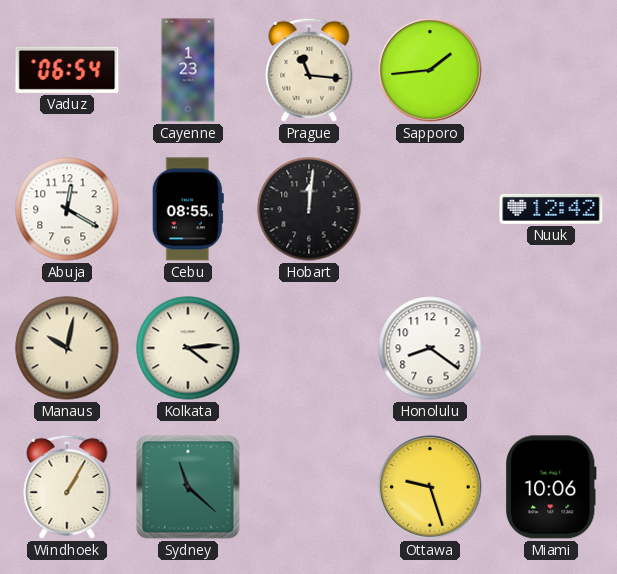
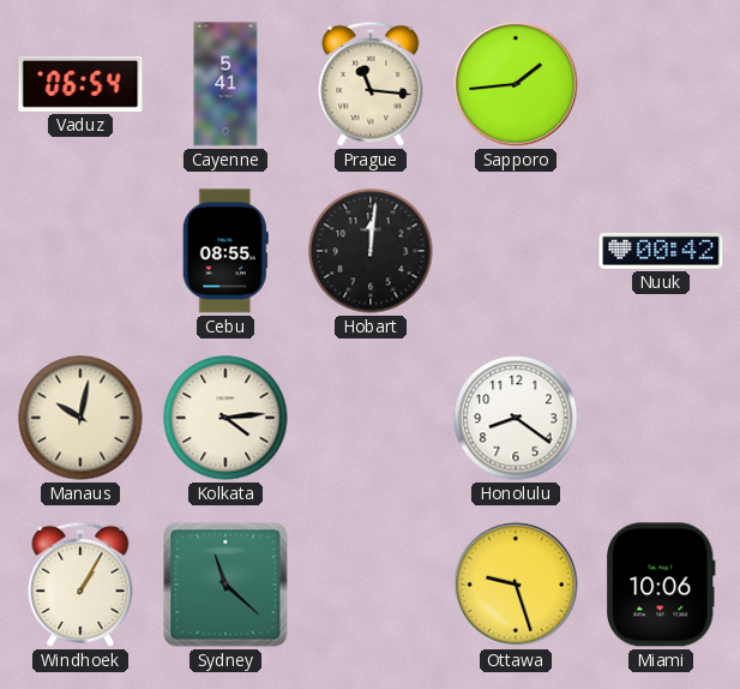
Cayenne: 1:23 -> 5:41
Abuja: 12:20 -> none
Nuuk: 12:42 -> 00:42
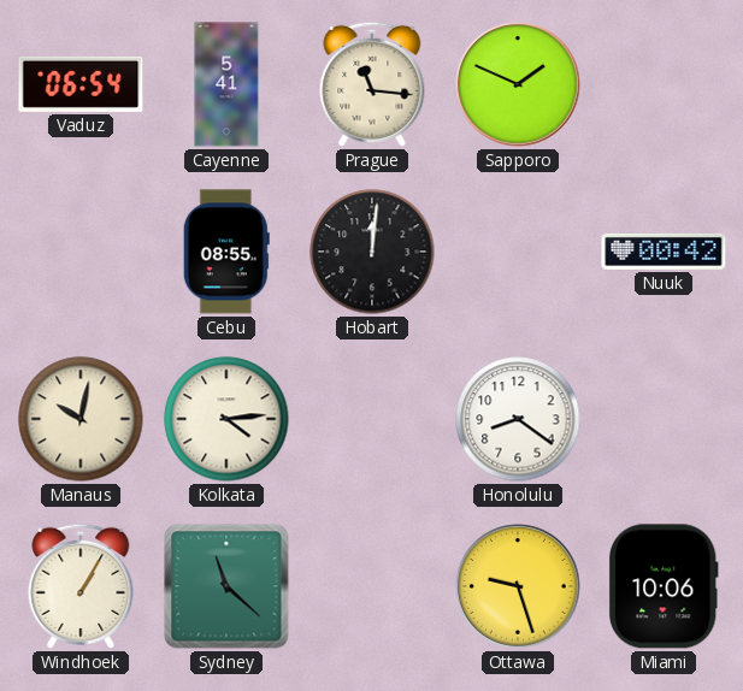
Sapporo: 1:44 -> 1:49
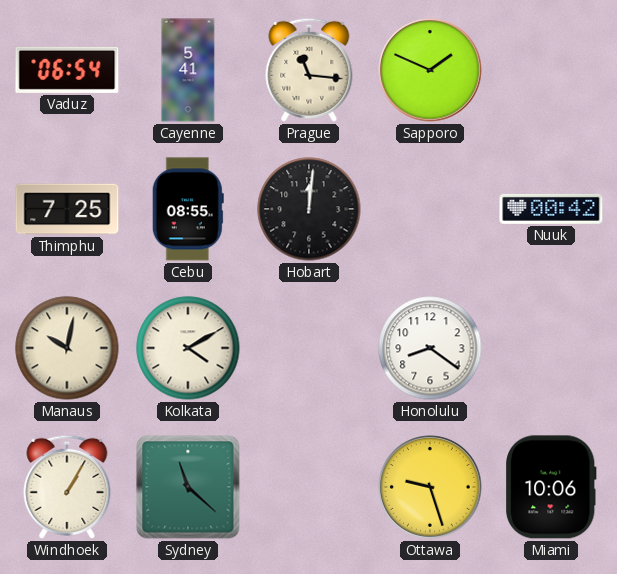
Thimphu: none -> 7:25
Kolkata: 4:14 -> 4:10
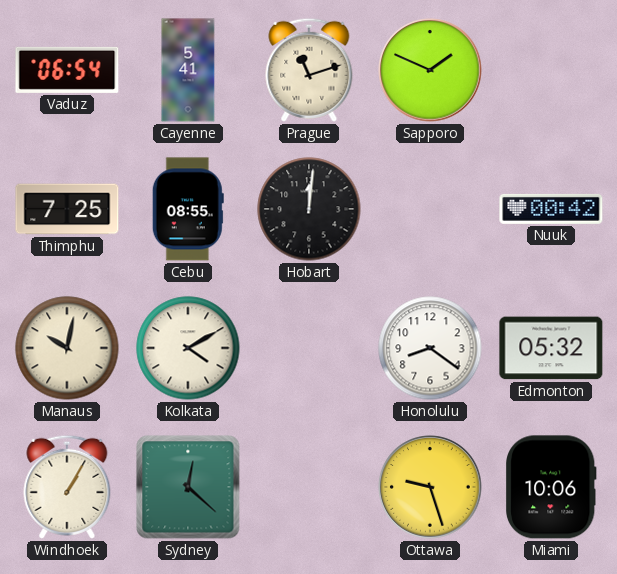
Prague: 11:16 -> 11:12
Edmonton: none -> 05:32
Sydney: 11:22 -> 12:22
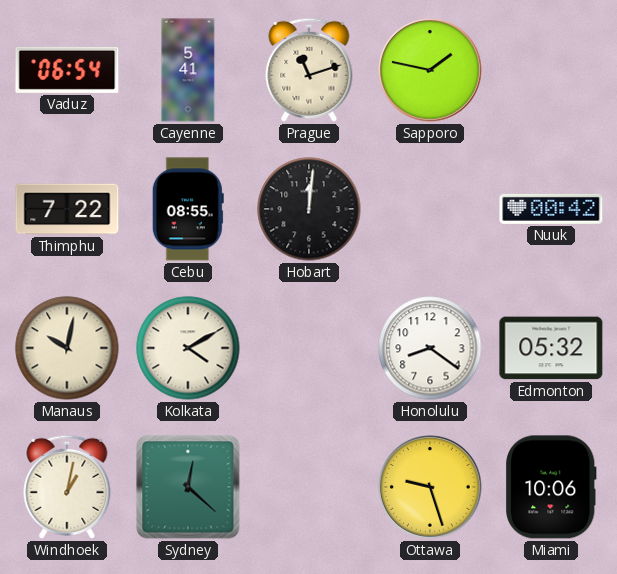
Sapporo: 1:49 -> 1:47
Thimphu: 7:25 -> 7:22
Windhoek: 1:05 -> 1:02
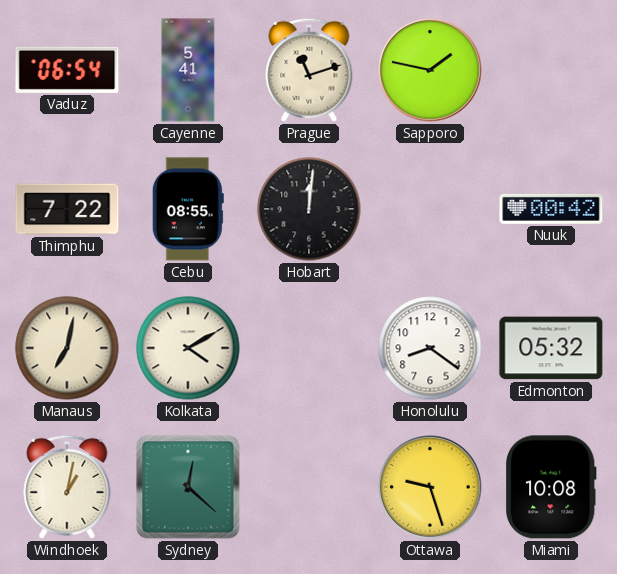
Manaus: 10:02 -> 7:02
Miami: 10:06 -> 10:08
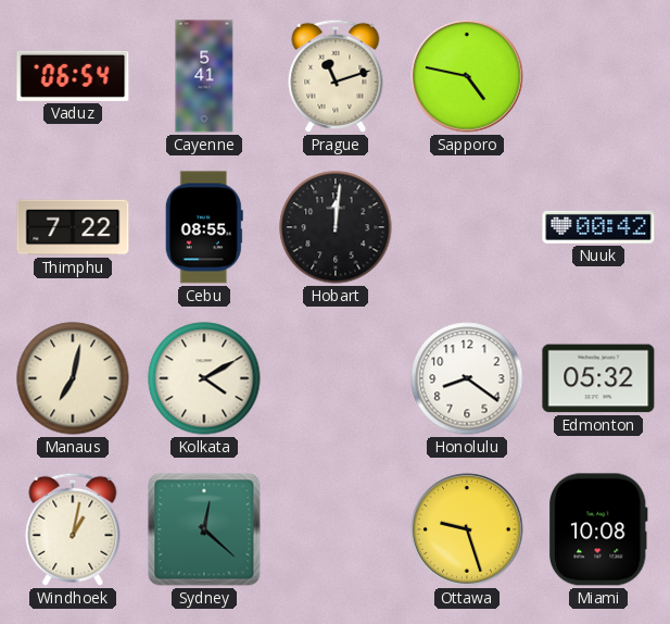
Sapporo: 1:47 -> 4:47
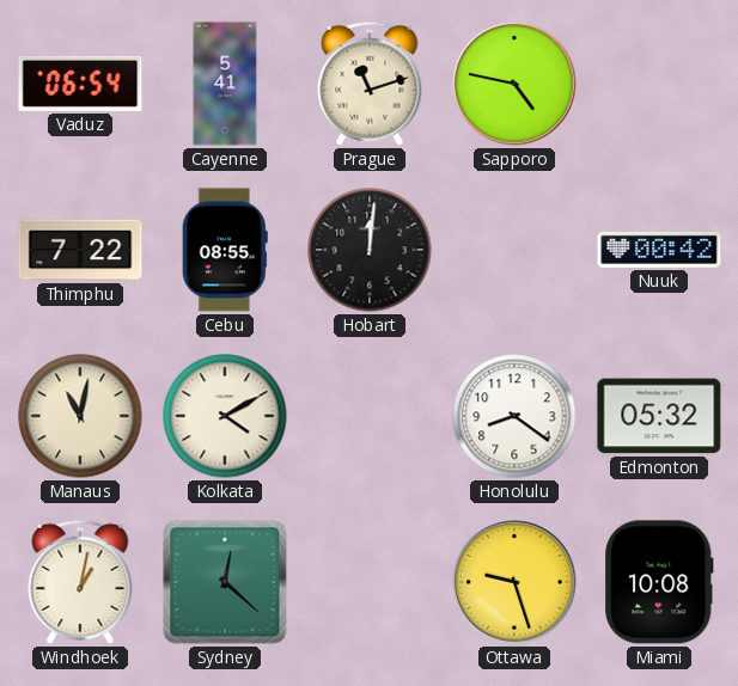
Manaus: 7:02 -> 11:02
